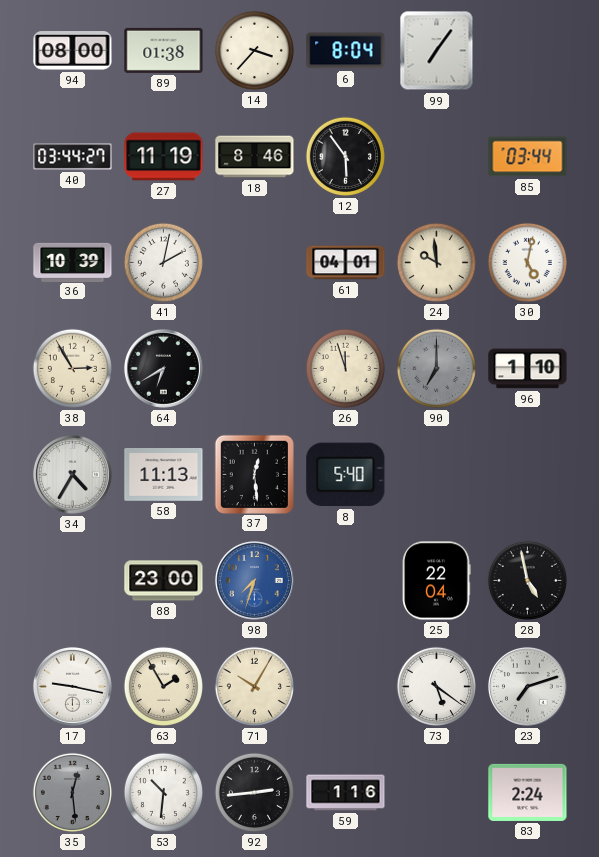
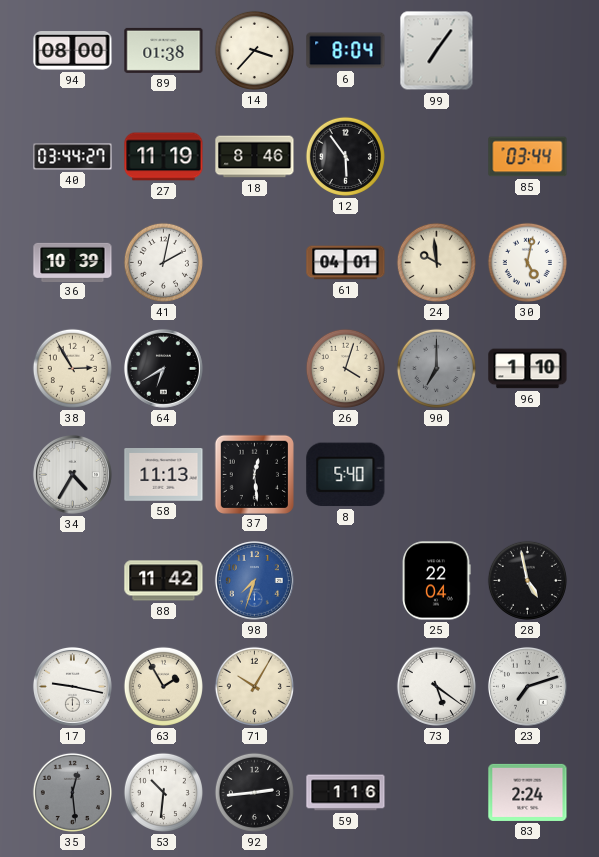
26: 11:57 -> 4:03
88: 23:00 -> 11:42
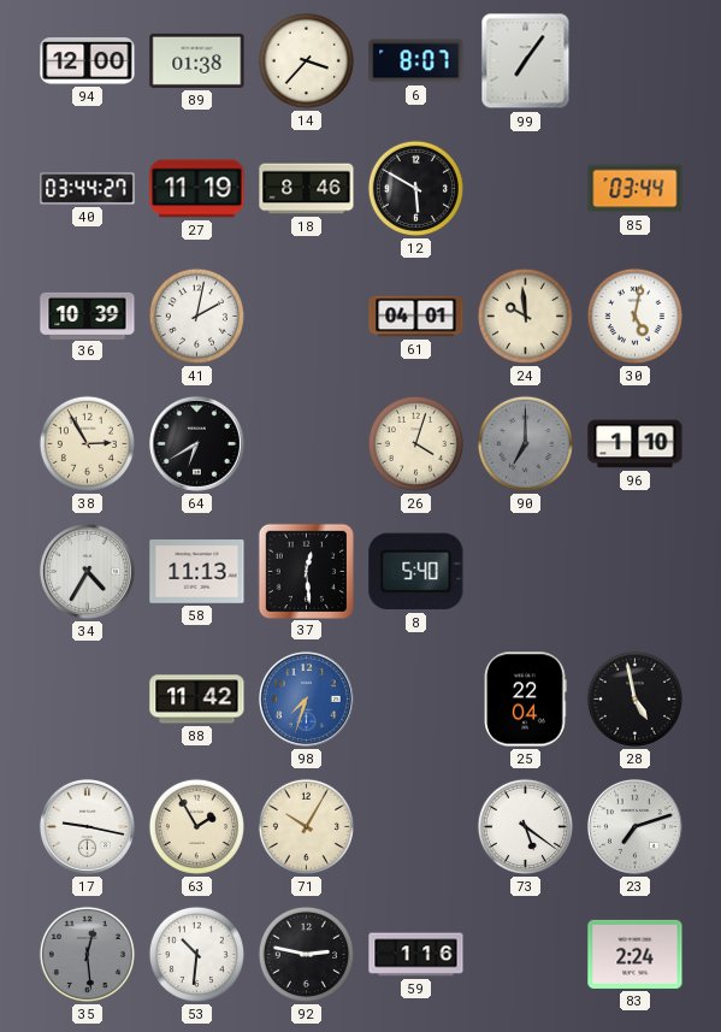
94: 08:00 -> 12:00
6: 8:04 -> 8:07
12: 5:54 -> 5:50
92: 2:44 -> 2:47
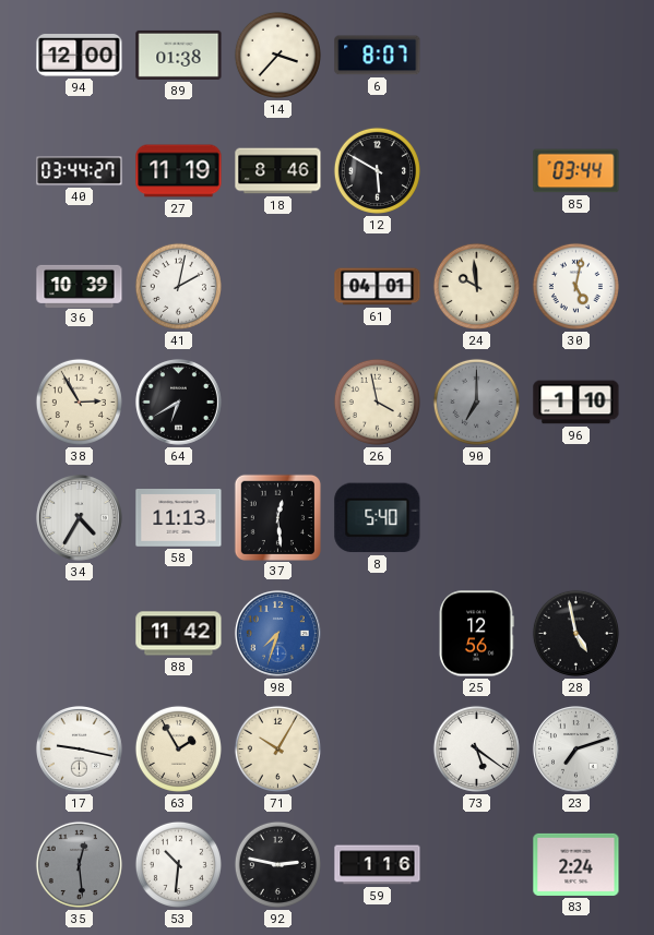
99: 7:06 -> none
26: 4:03 -> 3:58
25: 22:04 -> 12:56
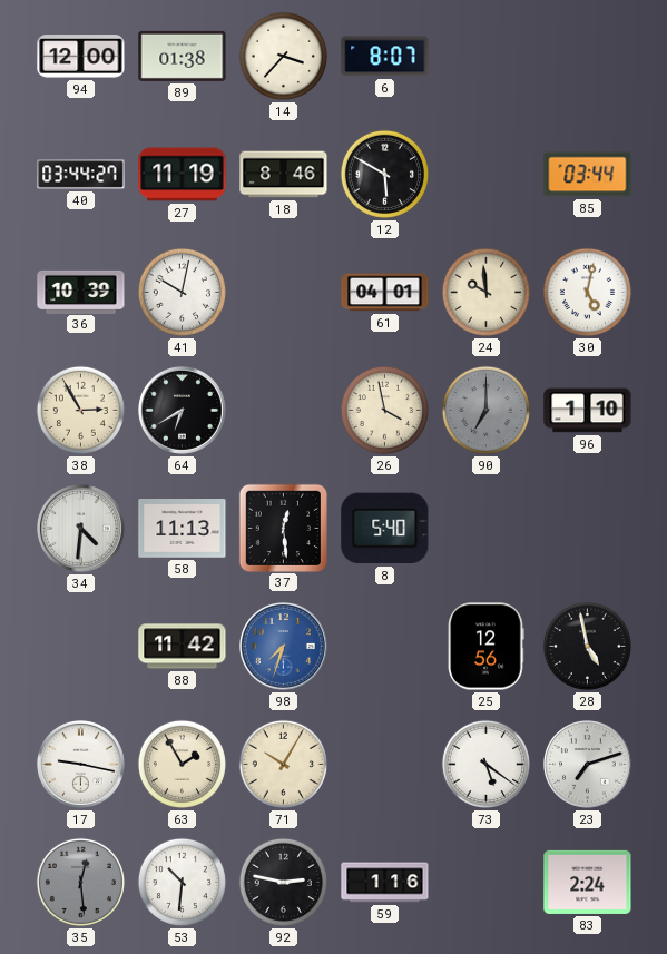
41: 2:02 -> 10:02
34: 4:35 -> 4:31
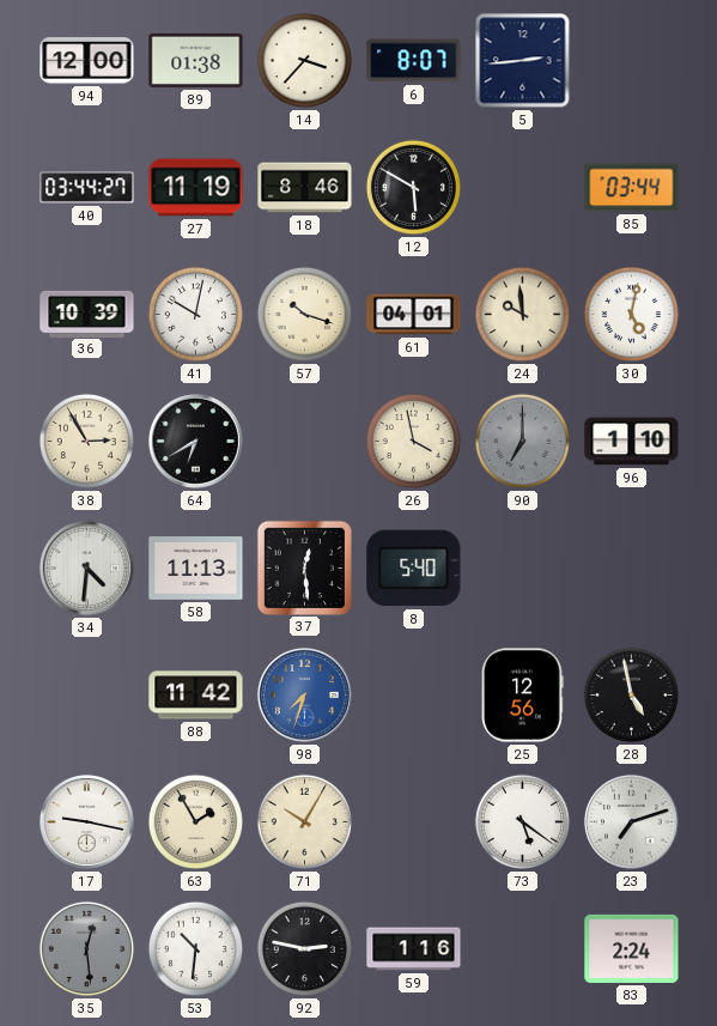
5: none -> 2:44
57: none -> 10:18
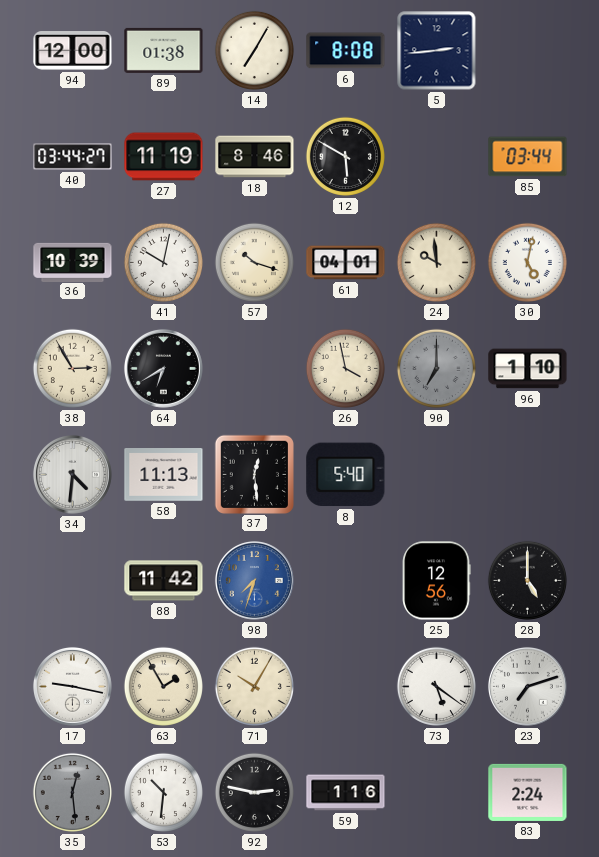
14: 3:37 -> 7:05
6: 8:07 -> 8:08
28: 4:58 -> 5:00
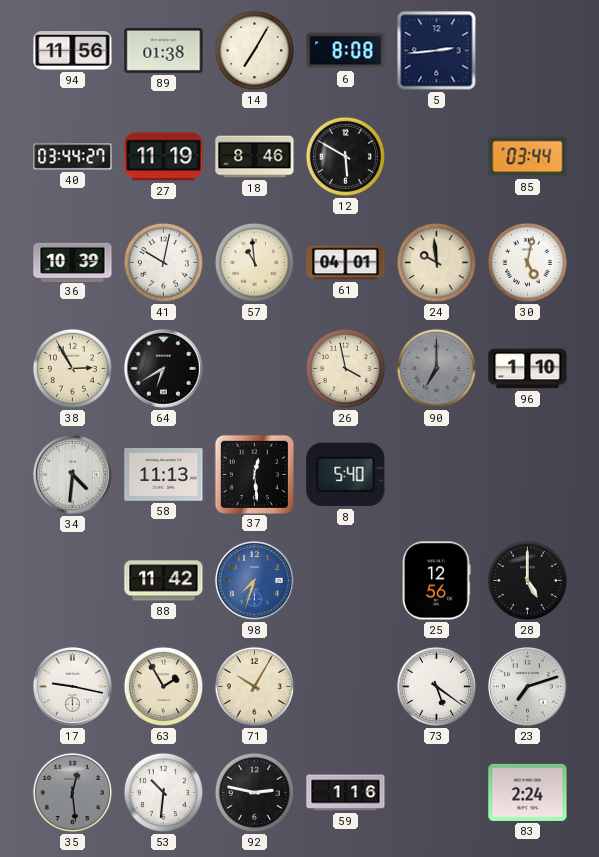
94: 12:00 -> 11:56
57: 10:18 -> 10:59
